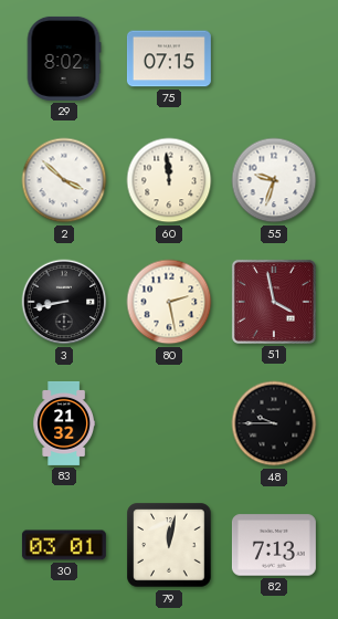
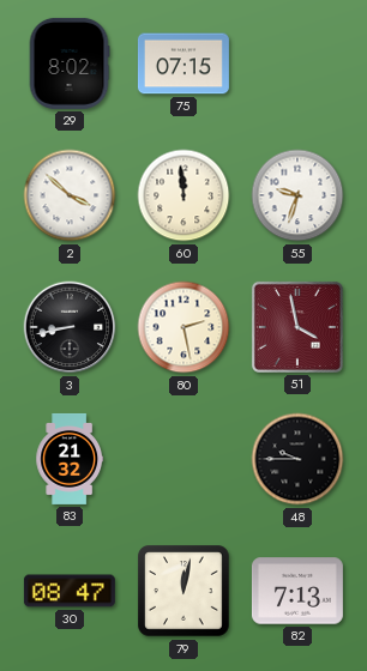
30: 03:01 -> 08:47
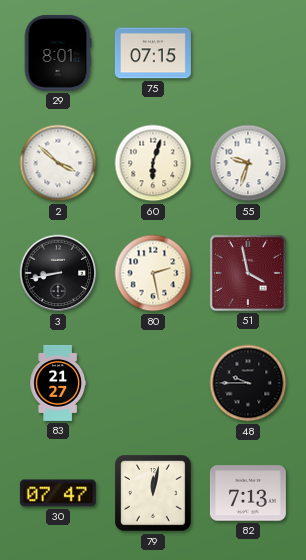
29: 8:02 -> 8:01
60: 11:59 -> 6:03
83: 21:32 -> 21:27
30: 08:47 -> 07:47
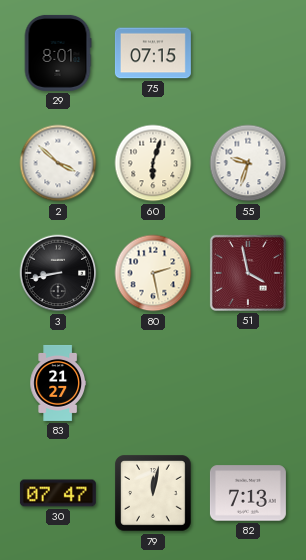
48: 9:45 -> none
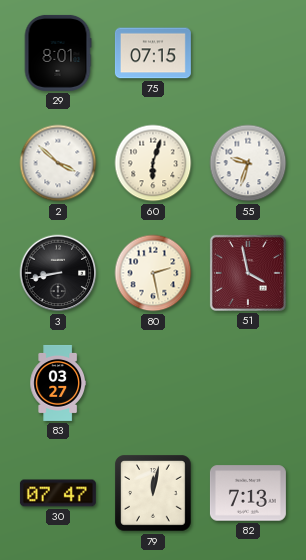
83: 21:27 -> 03:27
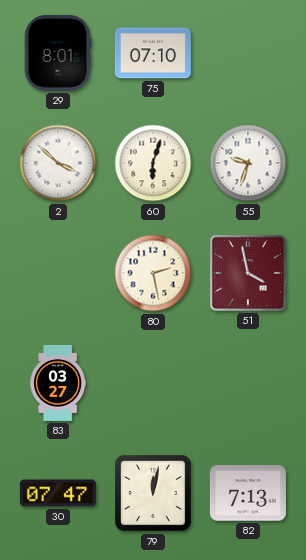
75: 07:15 -> 07:10
3: 8:43 -> none
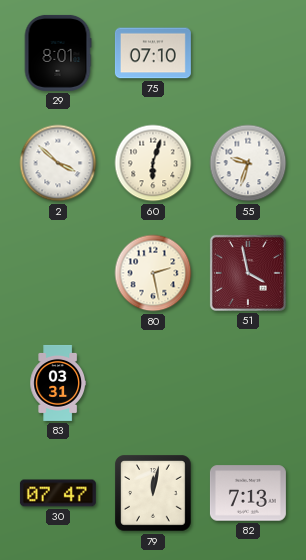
83: 03:27 -> 03:31
